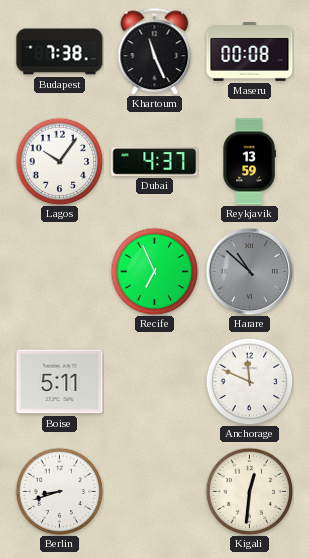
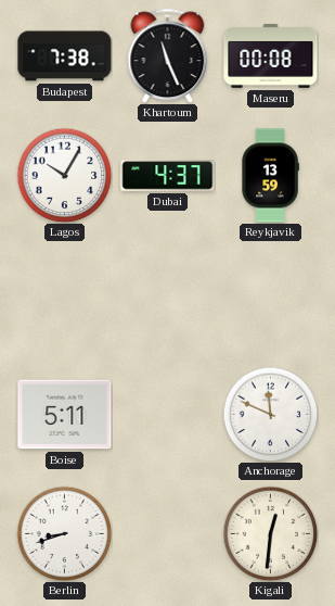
Lagos: 10:06 -> 10:05
Recife: 6:56 -> none
Harare: 10:52 -> none
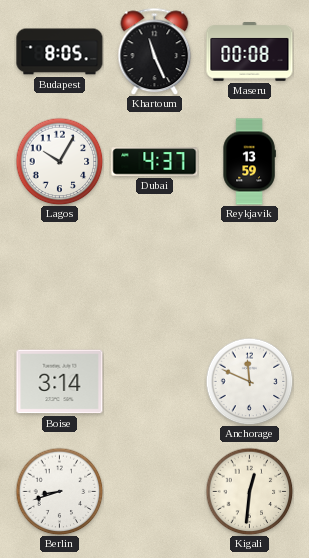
Budapest: 7:38 -> 8:05
Boise: 5:11 -> 3:14
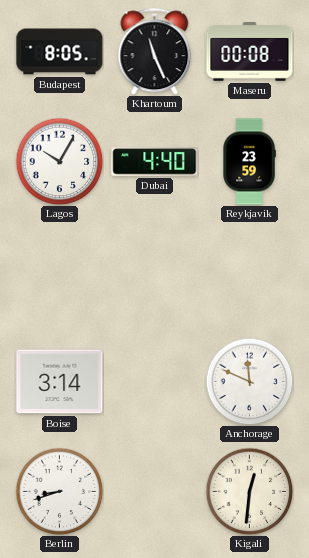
Dubai: 4:37 -> 4:40
Reykjavik: 13:59 -> 23:59
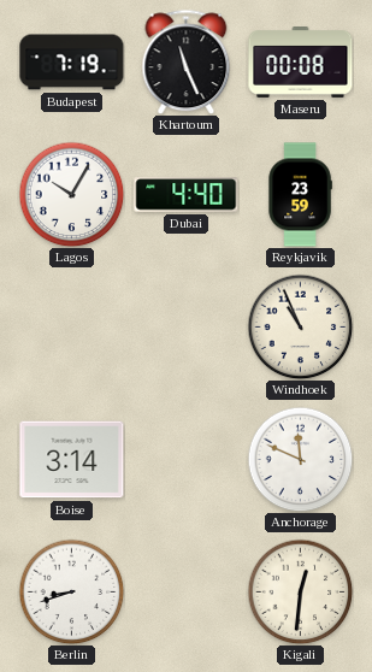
Budapest: 8:05 -> 7:19
Windhoek: none -> 10:56
